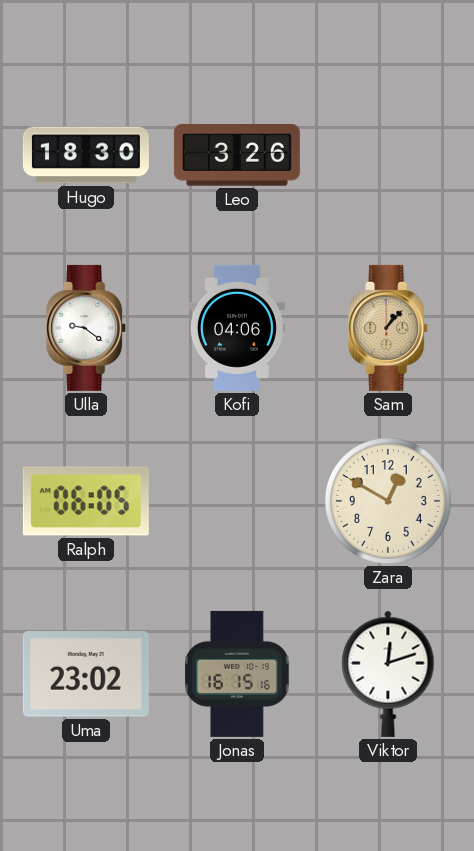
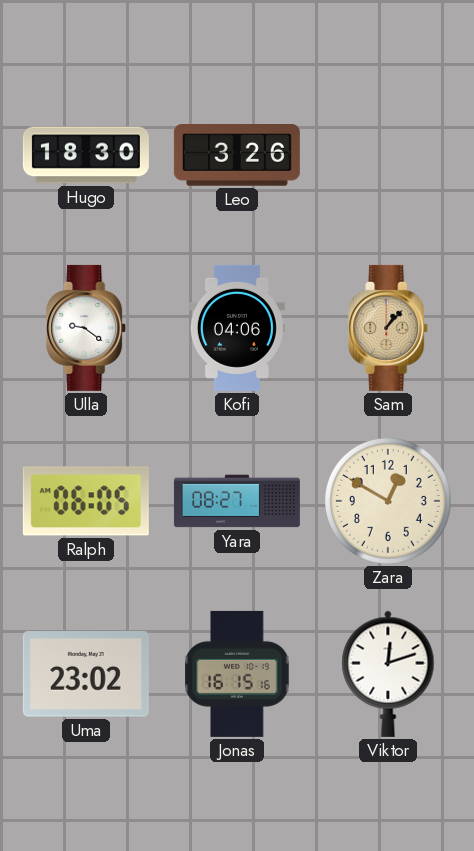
Yara: none -> 08:27
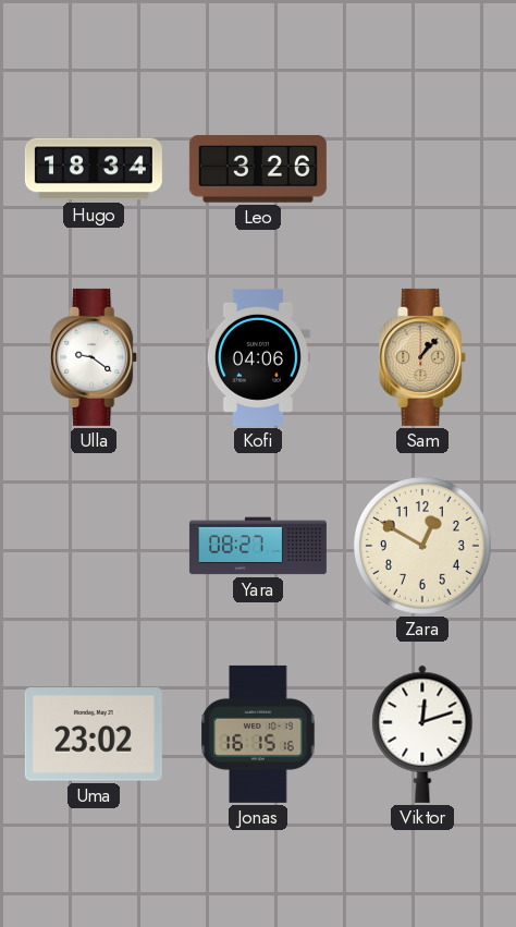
Hugo: 18:30 -> 18:34
Ralph: 06:05 -> none
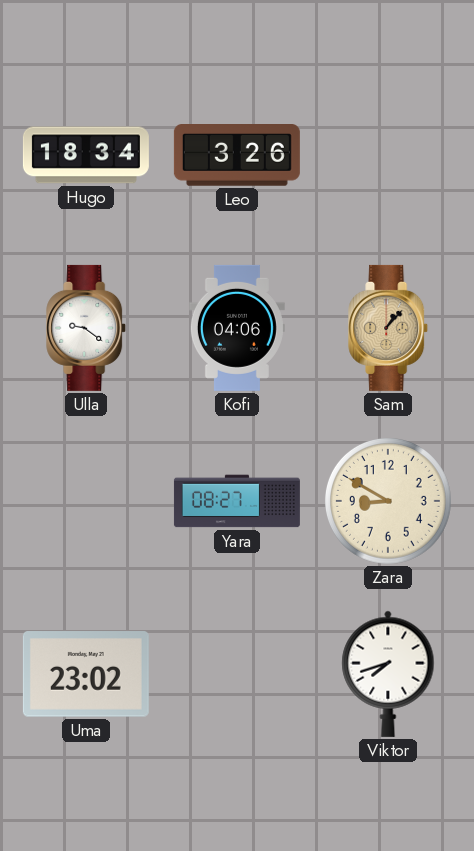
Zara: 12:50 -> 8:50
Jonas: 16:15 -> none
Viktor: 12:12 -> 7:42
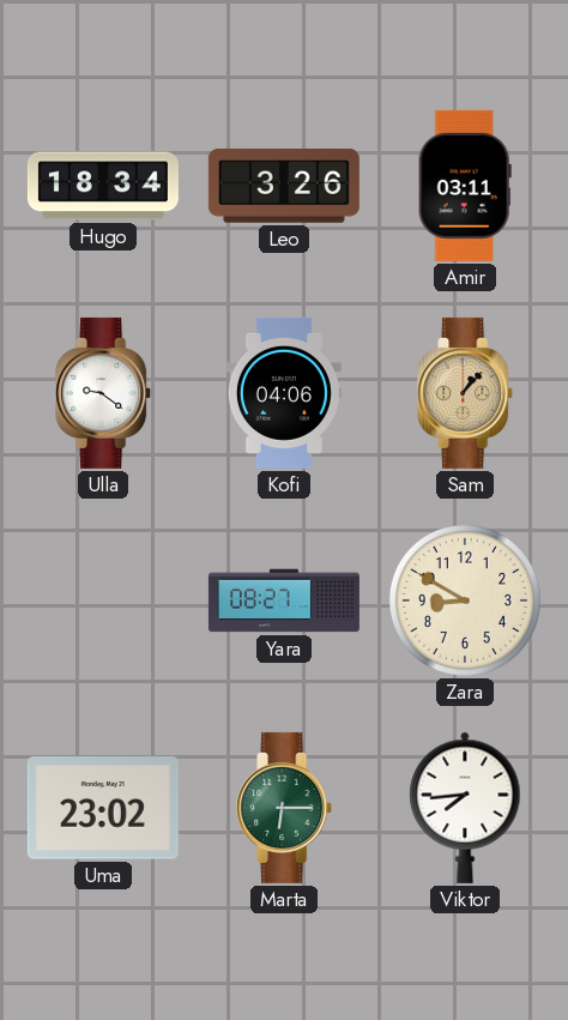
Amir: none -> 03:11
Marta: none -> 6:15
Viktor: 7:42 -> 7:44
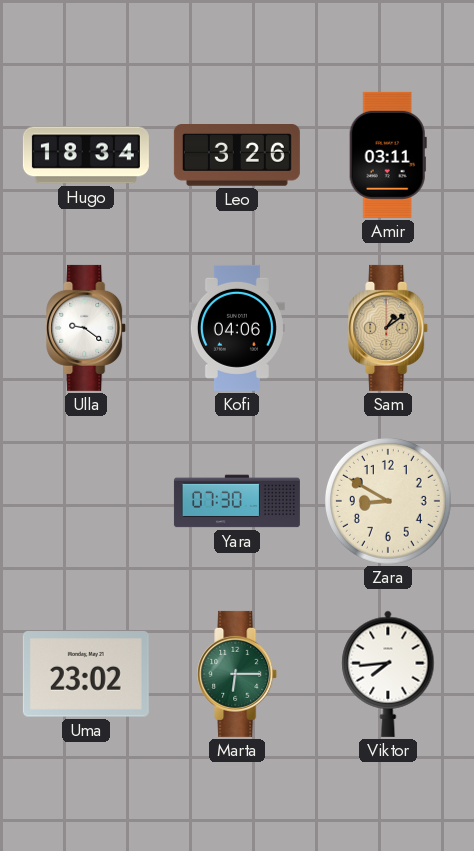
Sam: 1:07 -> 1:09
Yara: 08:27 -> 07:30
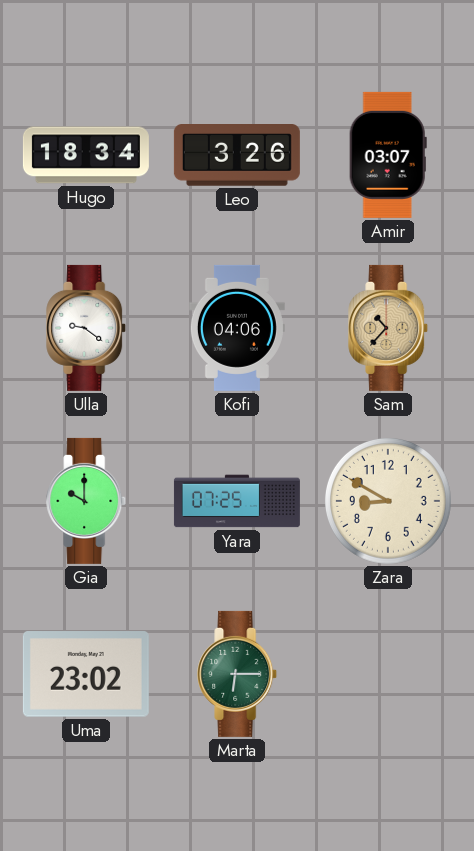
Amir: 03:11 -> 03:07
Sam: 1:09 -> 10:37
Gia: none -> 10:00
Yara: 07:30 -> 07:25
Viktor: 7:44 -> none
